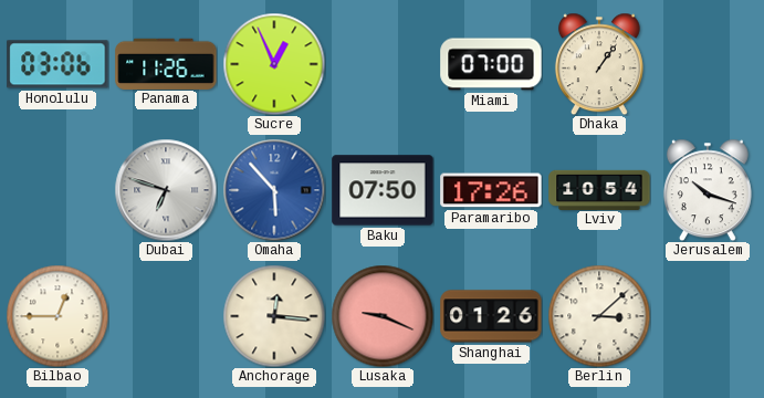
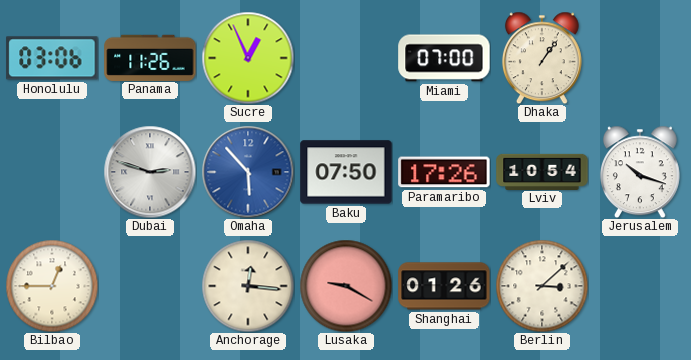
Dubai: 6:48 -> 2:48
Lusaka: 9:19 -> 9:20
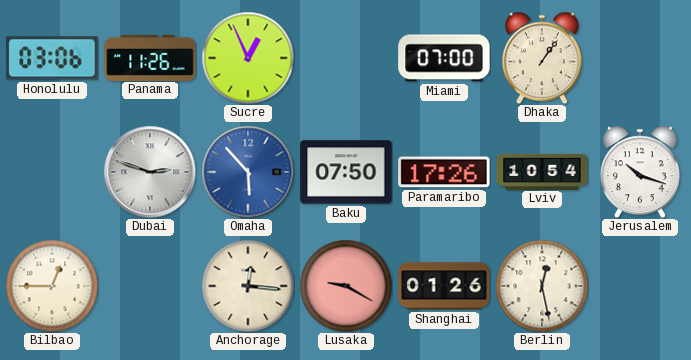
Berlin: 3:08 -> 12:28
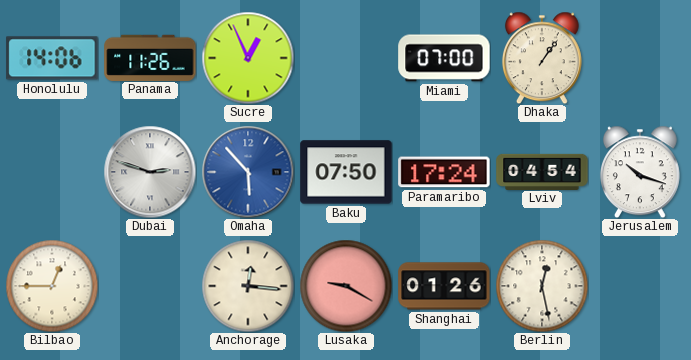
Honolulu: 03:06 -> 14:06
Paramaribo: 17:26 -> 17:24
Lviv: 10:54 -> 04:54
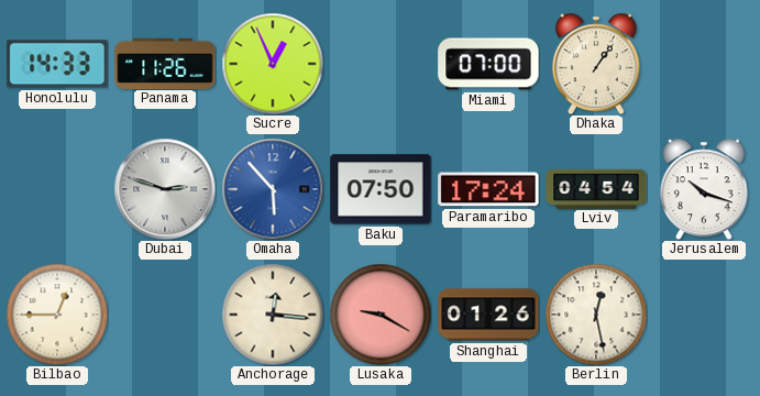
Honolulu: 14:06 -> 14:33
